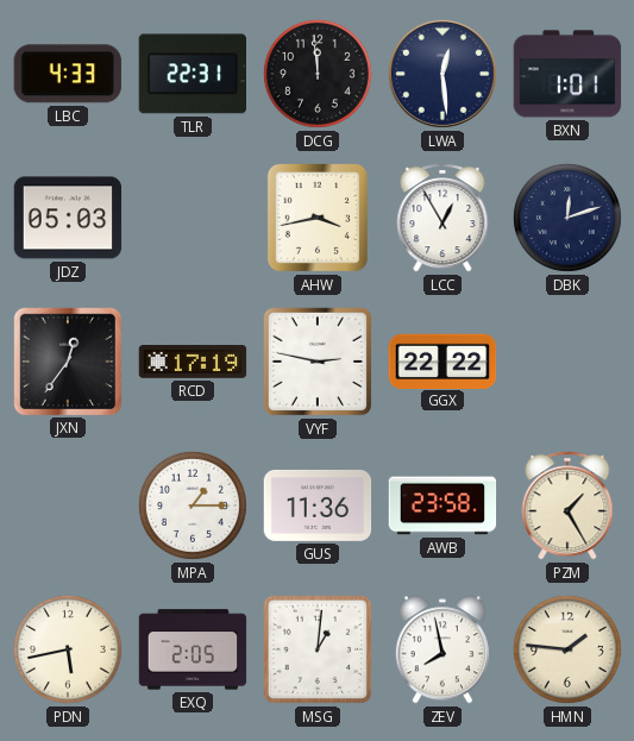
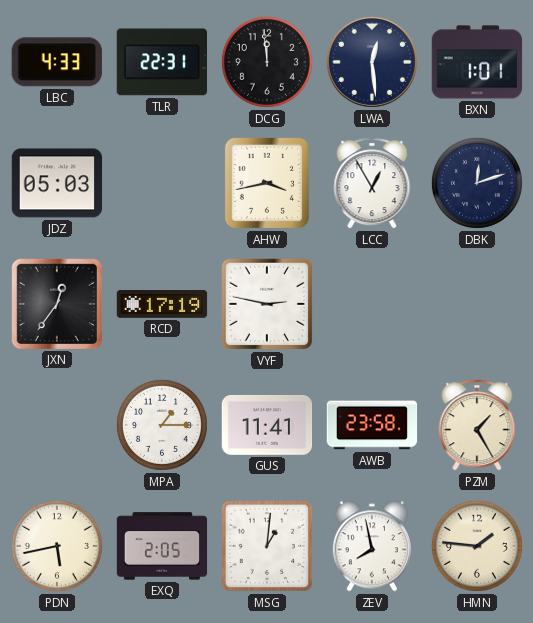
GGX: 22:22 -> none
GUS: 11:36 -> 11:41
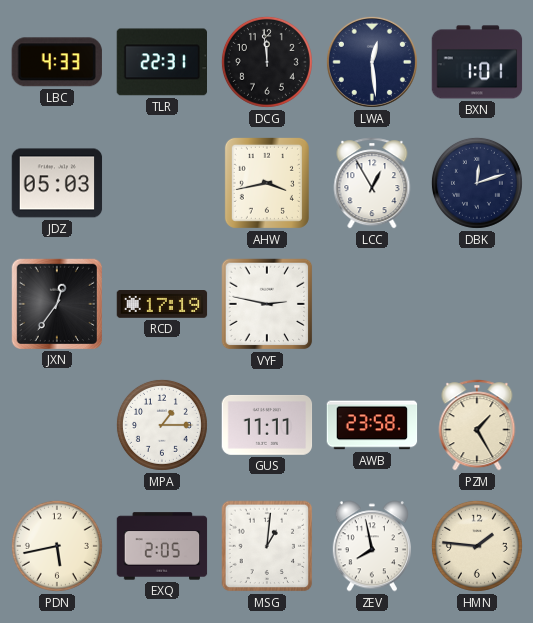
GUS: 11:41 -> 11:11
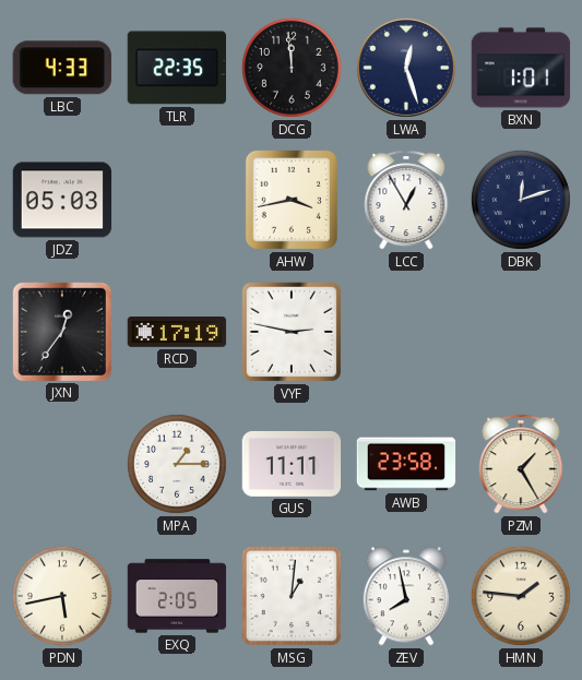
TLR: 22:31 -> 22:35
LWA: 12:29 -> 12:27
